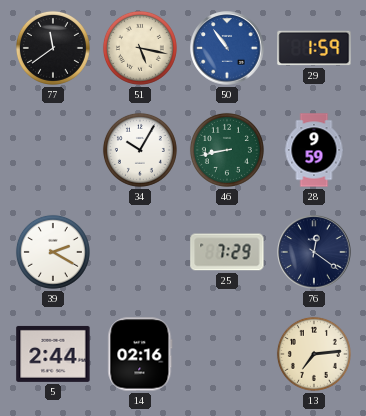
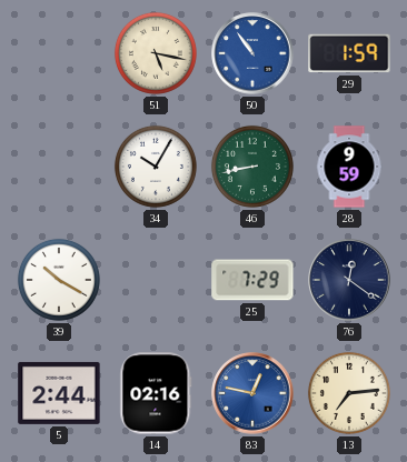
77: 11:39 -> none
39: 2:20 -> 10:20
83: none -> 12:47
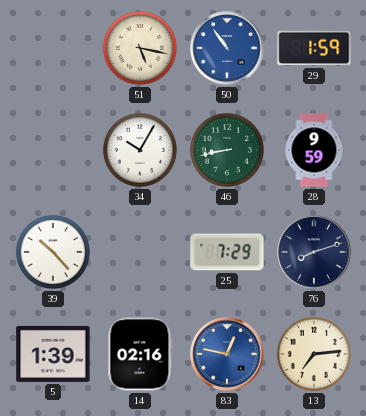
39: 10:20 -> 10:23
76: 12:21 -> 8:12
5: 2:44 -> 1:39
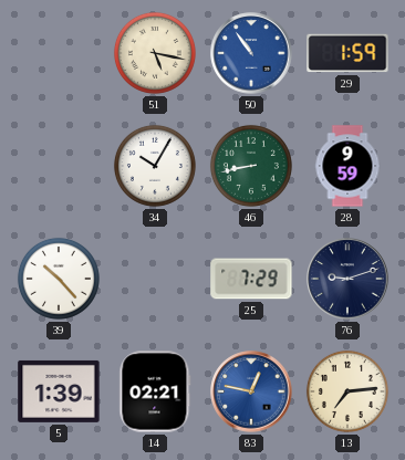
76: 8:12 -> 9:12
14: 02:16 -> 02:21
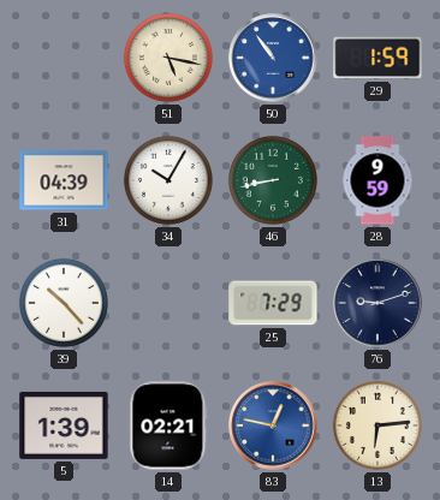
31: none -> 04:39
13: 7:14 -> 6:14
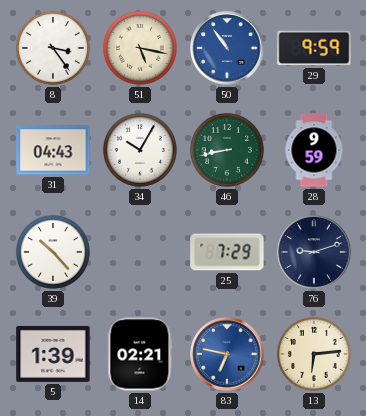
8: none -> 3:24
29: 1:59 -> 9:59
31: 04:39 -> 04:43
83: 12:47 -> 6:47
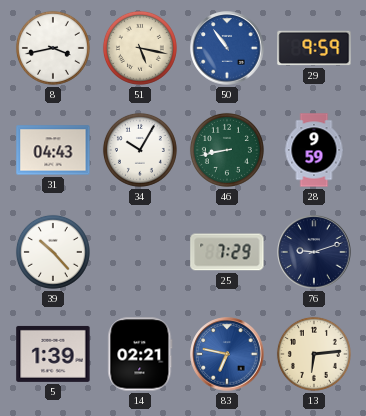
8: 3:24 -> 3:43
